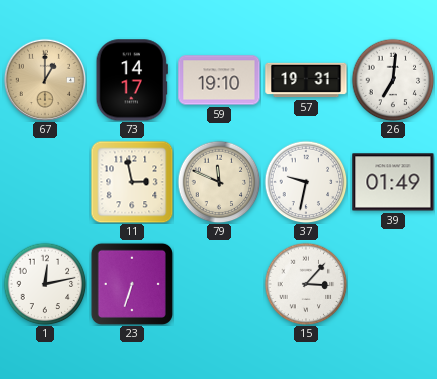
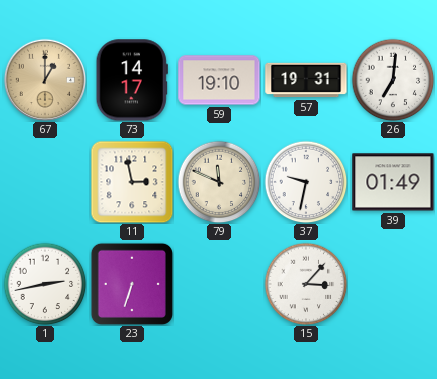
1: 12:13 -> 2:43
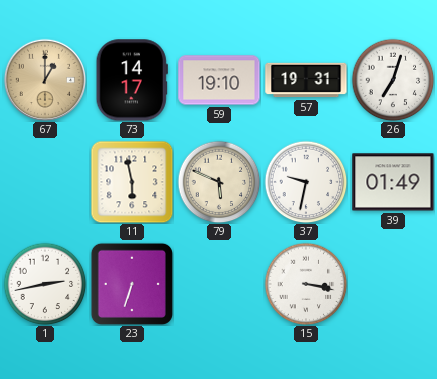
26: 7:01 -> 7:03
11: 2:58 -> 5:58
79: 11:49 -> 5:49
15: 3:07 -> 3:17
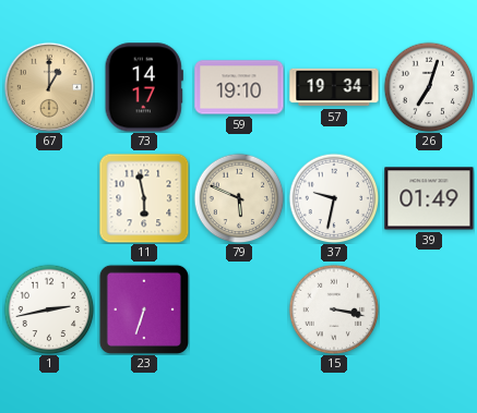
57: 19:31 -> 19:34
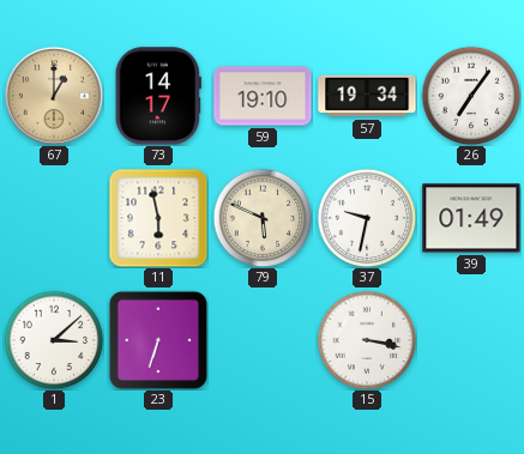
26: 7:03 -> 7:06
1: 2:43 -> 3:08
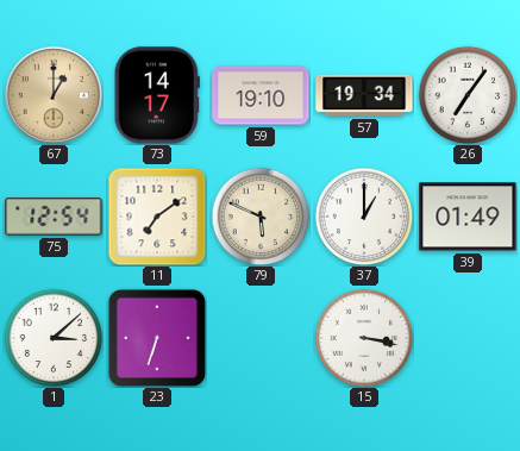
75: none -> 12:54
11: 5:58 -> 7:09
37: 9:32 -> 1:00
